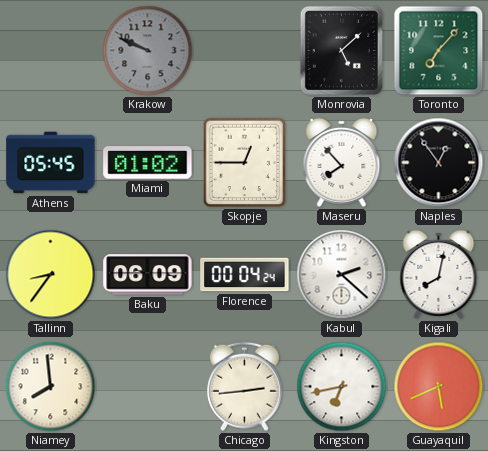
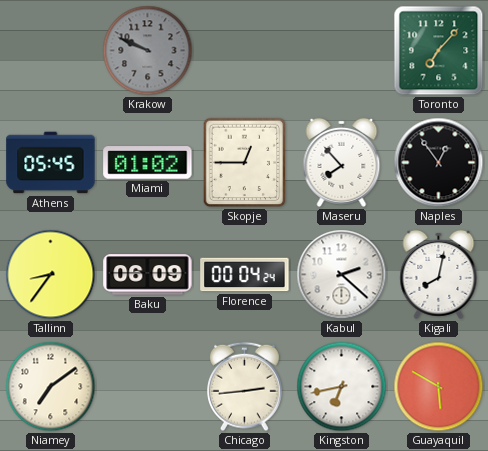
Monrovia: 5:08 -> none
Niamey: 7:59 -> 7:09
Guayaquil: 5:41 -> 5:50
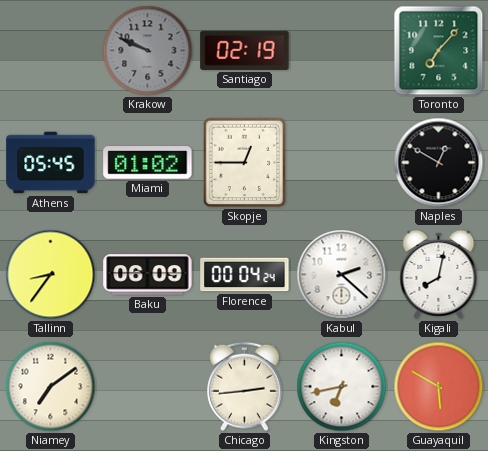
Santiago: none -> 02:19
Maseru: 7:53 -> none
Naples: 12:54 -> 12:50
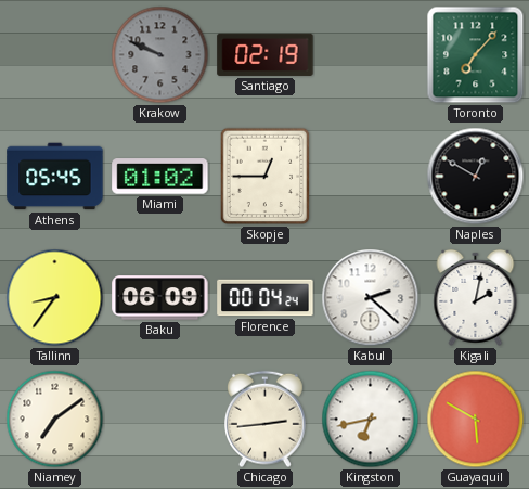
Kigali: 8:02 -> 2:02
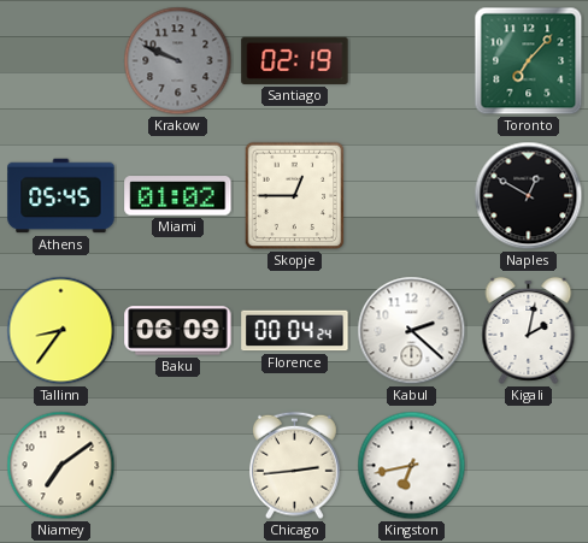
Guayaquil: 5:50 -> none
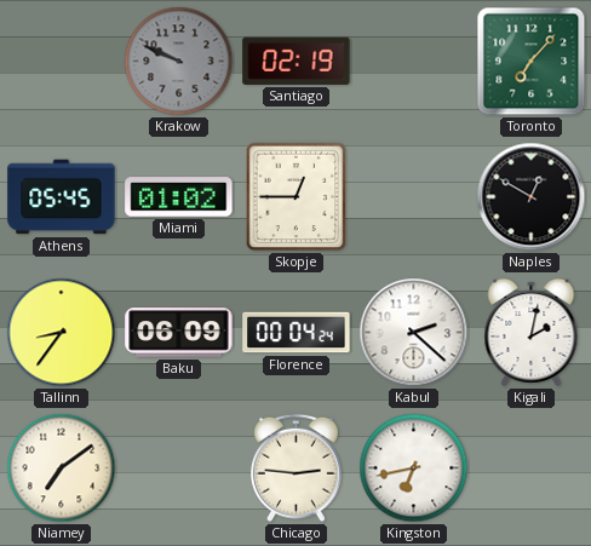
Chicago: 2:44 -> 2:46
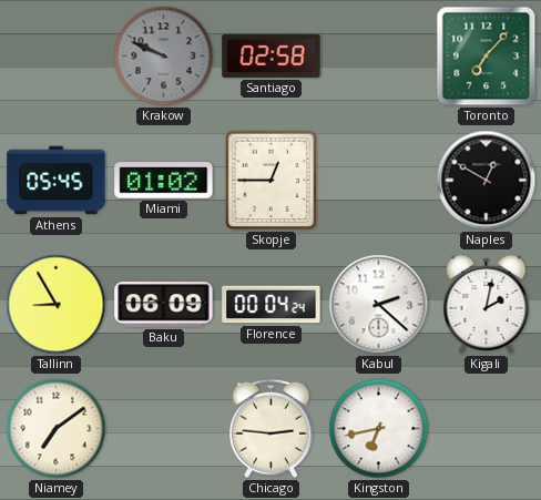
Santiago: 02:19 -> 02:58
Tallinn: 8:36 -> 8:55
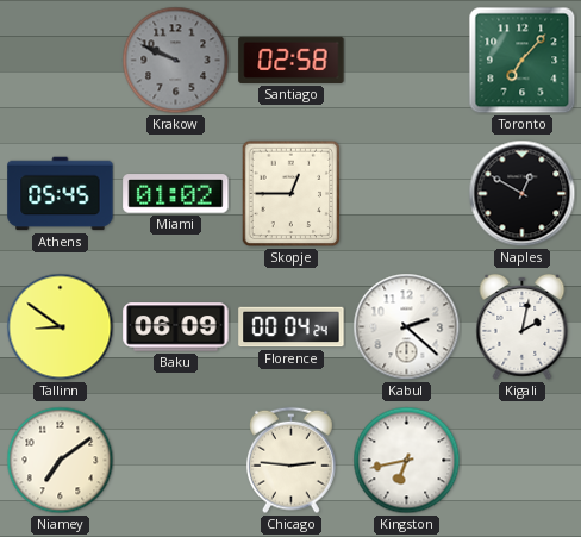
Tallinn: 8:55 -> 8:51
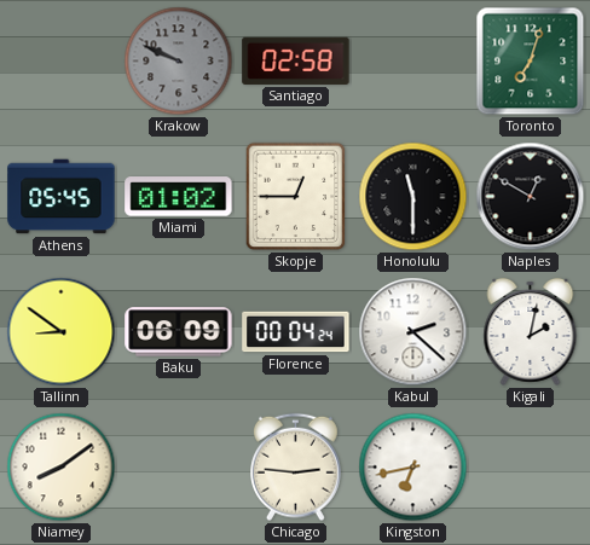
Toronto: 7:07 -> 7:03
Honolulu: none -> 11:30
Niamey: 7:09 -> 8:09
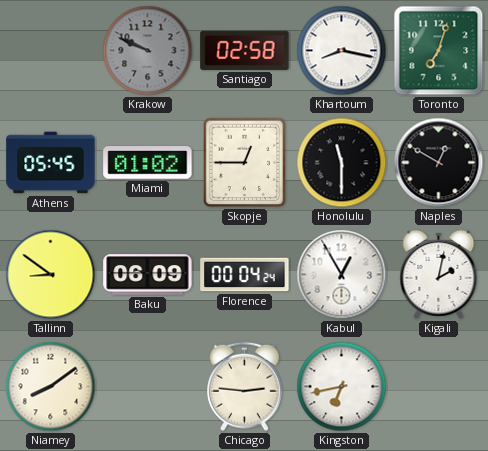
Khartoum: none -> 8:17
Kabul: 2:22 -> 12:55
